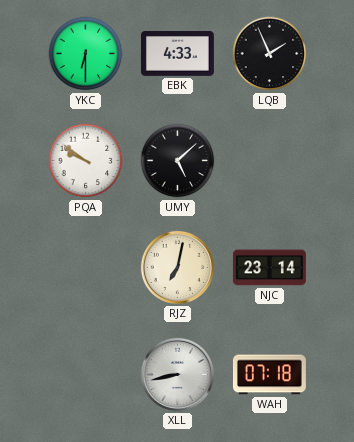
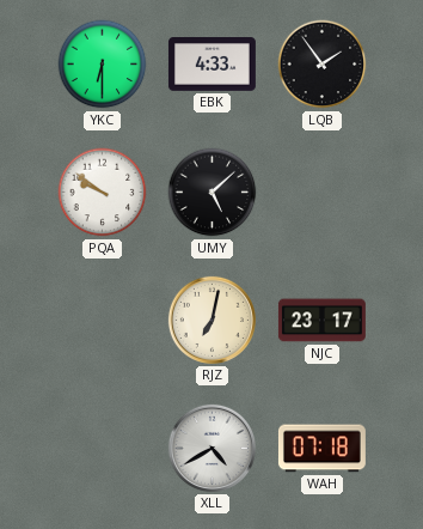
LQB: 1:56 -> 1:54
NJC: 23:14 -> 23:17
XLL: 8:43 -> 4:40
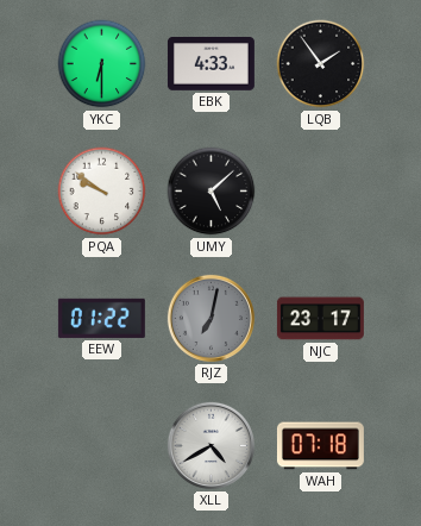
EEW: none -> 01:22
RJZ dial: cream -> grey
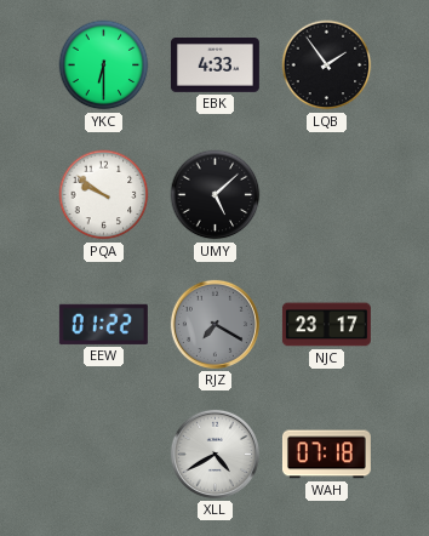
RJZ: 7:02 -> 7:20
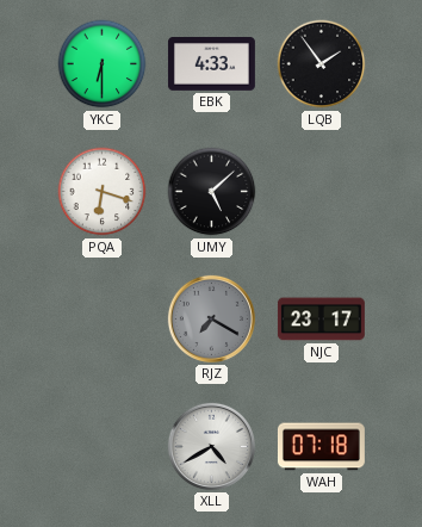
PQA: 9:51 -> 6:18
EEW: 01:22 -> none
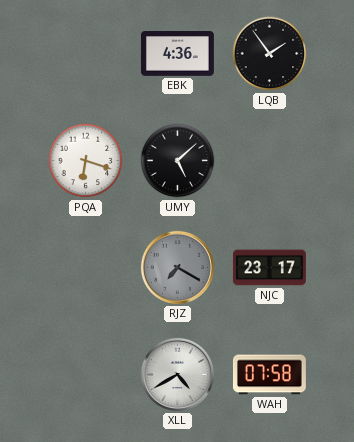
YKC: 6:30 -> none
EBK: 4:33 -> 4:36
WAH: 07:18 -> 07:58
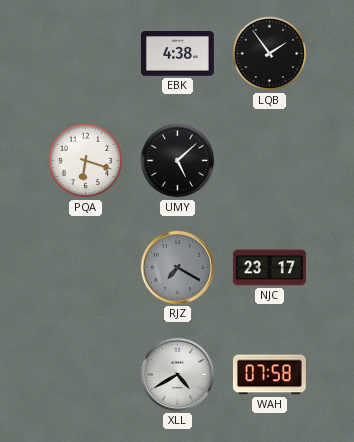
EBK: 4:36 -> 4:38
